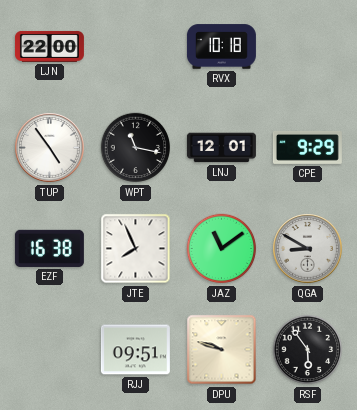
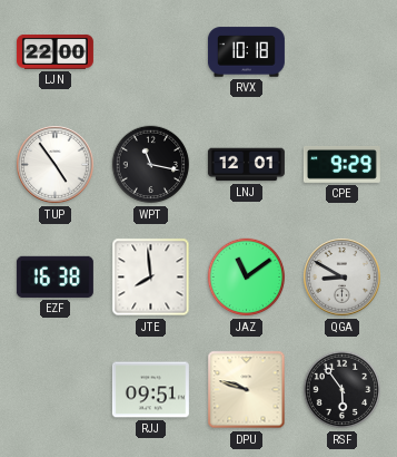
JTE: 7:56 -> 7:59
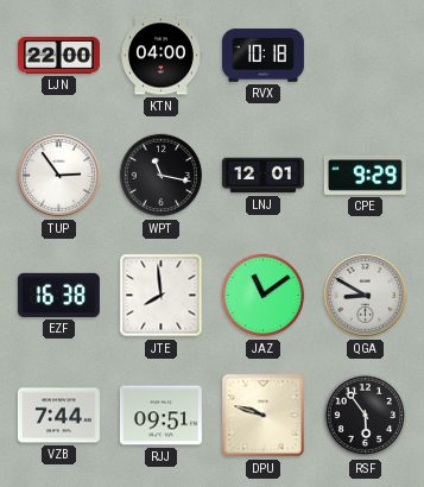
KTN: none -> 04:00
TUP: 4:54 -> 2:54
VZB: none -> 7:44
